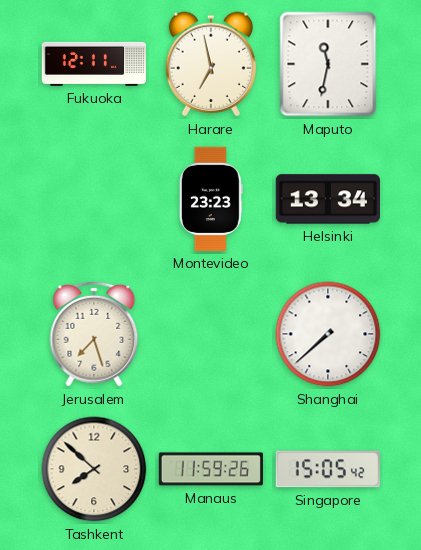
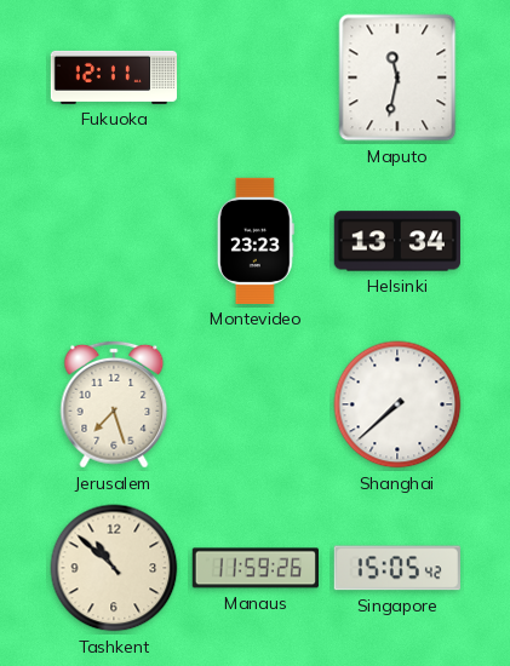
Harare: 6:58 -> none
Tashkent: 7:52 -> 10:52
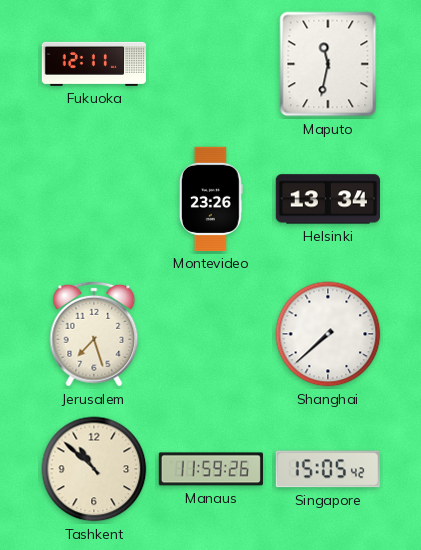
Montevideo: 23:23 -> 23:26
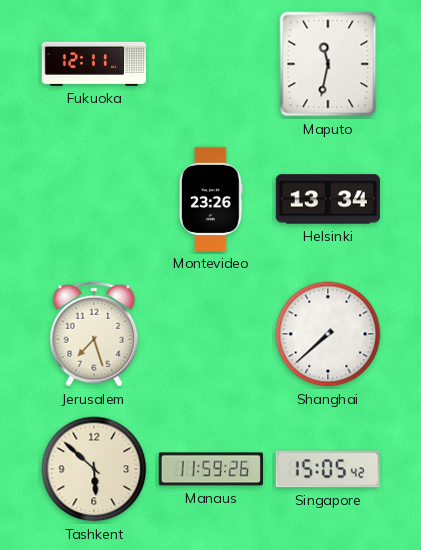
Tashkent: 10:52 -> 5:52
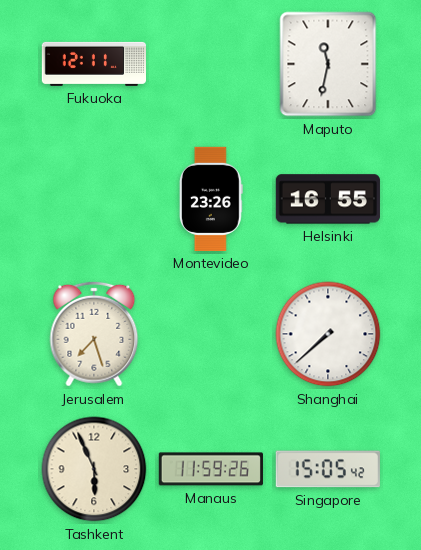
Helsinki: 13:34 -> 16:55
Tashkent: 5:52 -> 5:56
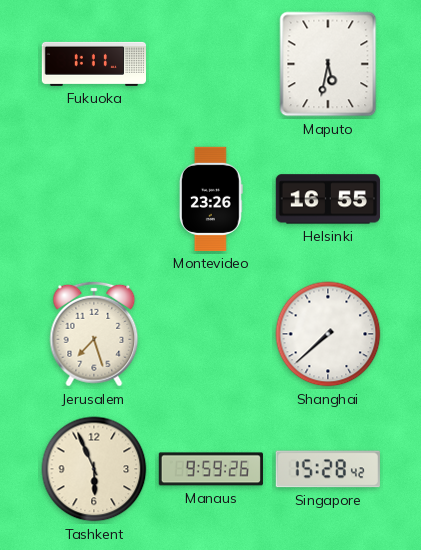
Fukuoka: 12:11 -> 1:11
Maputo: 11:32 -> 5:32
Manaus: 11:59 -> 9:59
Singapore: 15:05 -> 15:28
